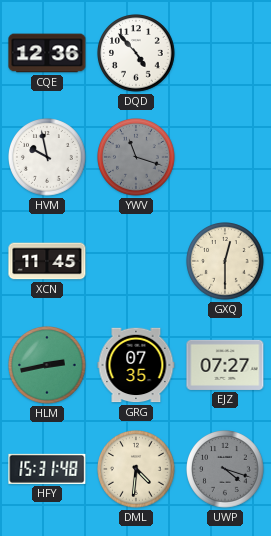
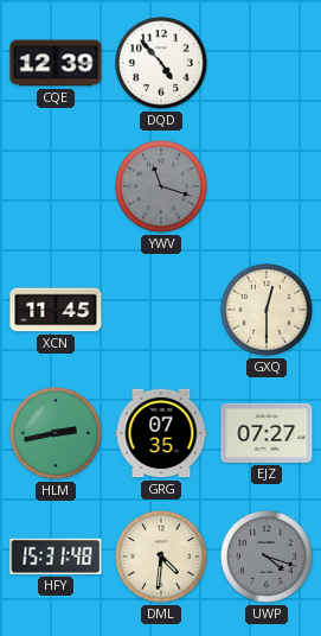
CQE: 12:36 -> 12:39
HVM: 9:58 -> none
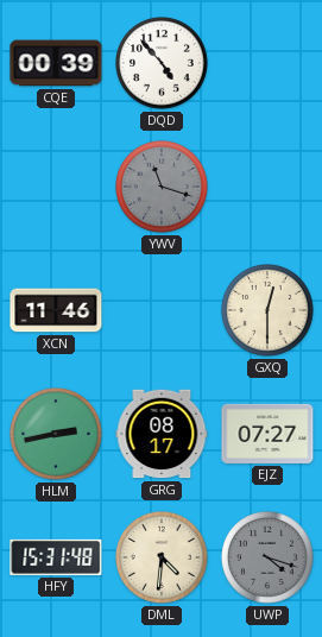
CQE: 12:39 -> 00:39
XCN: 11:45 -> 11:46
GRG: 07:35 -> 08:17
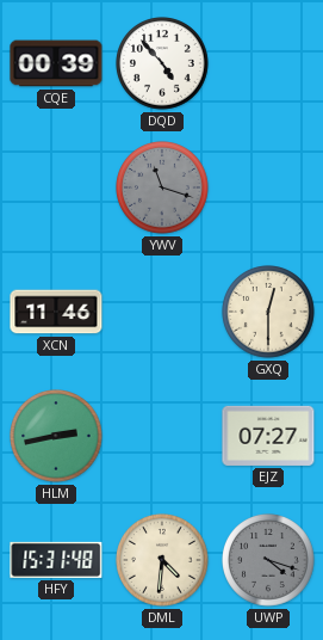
GRG: 08:17 -> none
